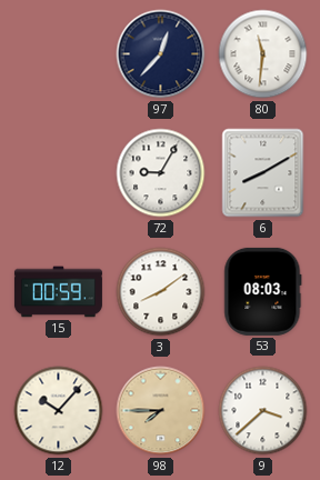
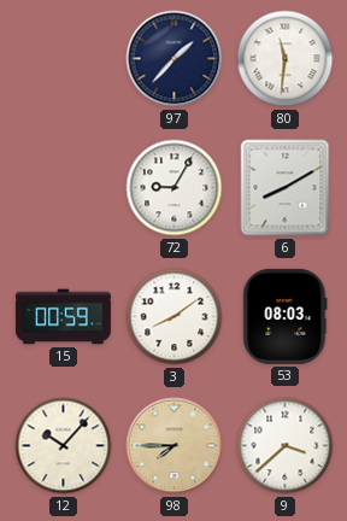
97: 12:37 -> 1:37
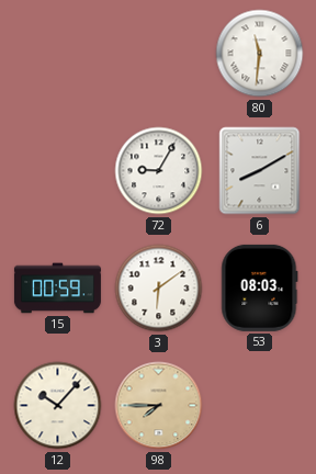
97: 1:37 -> none
3: 8:09 -> 6:09
9: 3:38 -> none
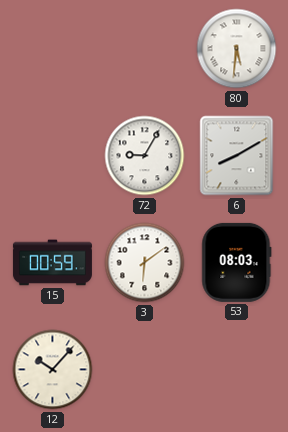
80: 11:31 -> 5:31
98: 7:45 -> none
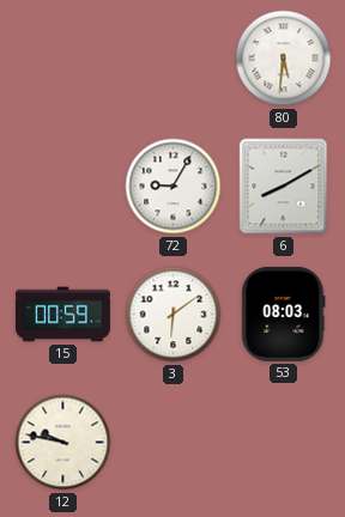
12: 10:07 -> 9:47
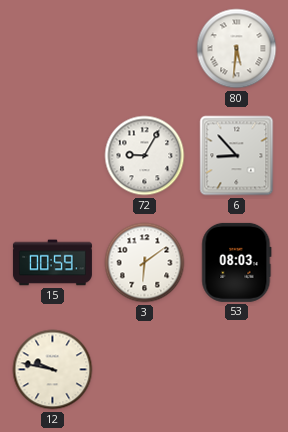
6: 8:10 -> 8:53
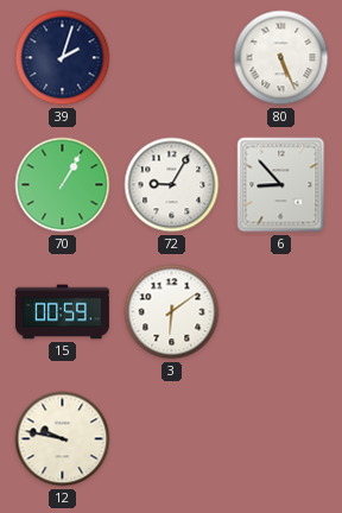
39: none -> 2:03
80: 5:31 -> 5:26
70: none -> 1:05
53: 08:03 -> none
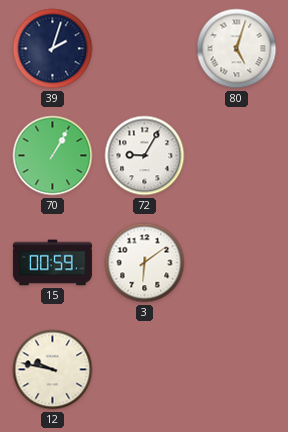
80: 5:26 -> 5:03
6: 8:53 -> none
